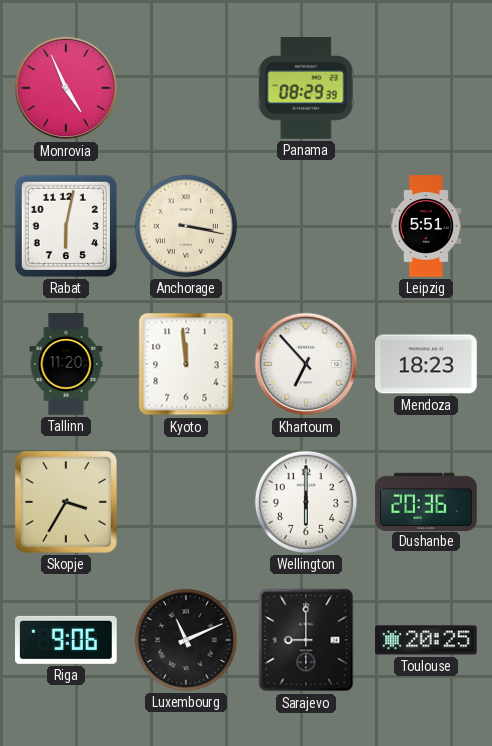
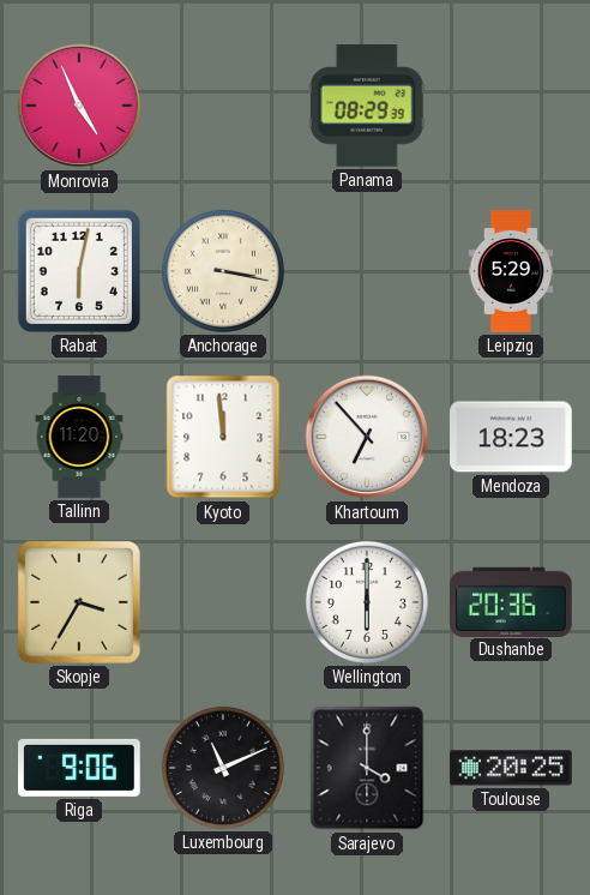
Leipzig: 5:51 -> 5:29
Sarajevo: 9:00 -> 4:00
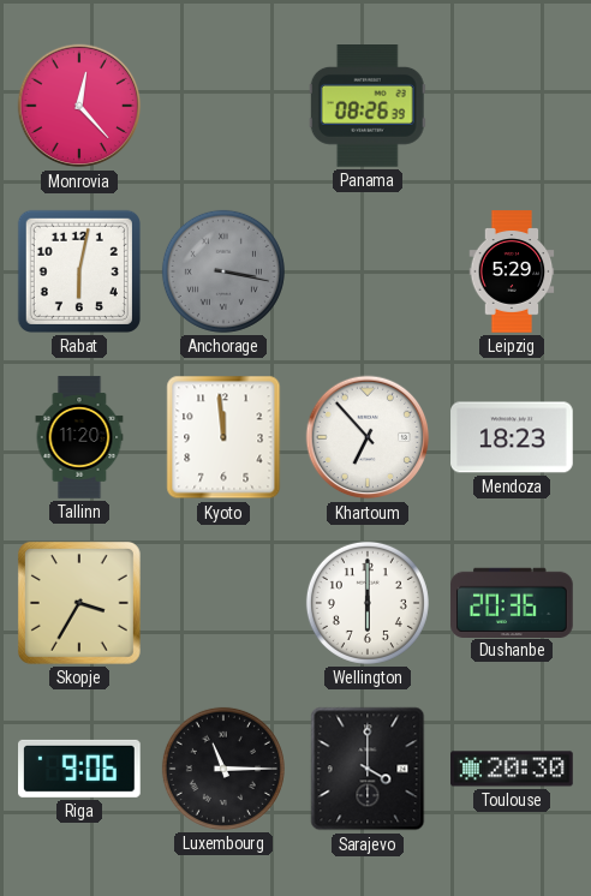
Monrovia: 4:56 -> 12:23
Panama: 08:29 -> 08:26
Anchorage dial: cream -> grey
Luxembourg: 11:11 -> 11:15
Toulouse: 20:25 -> 20:30
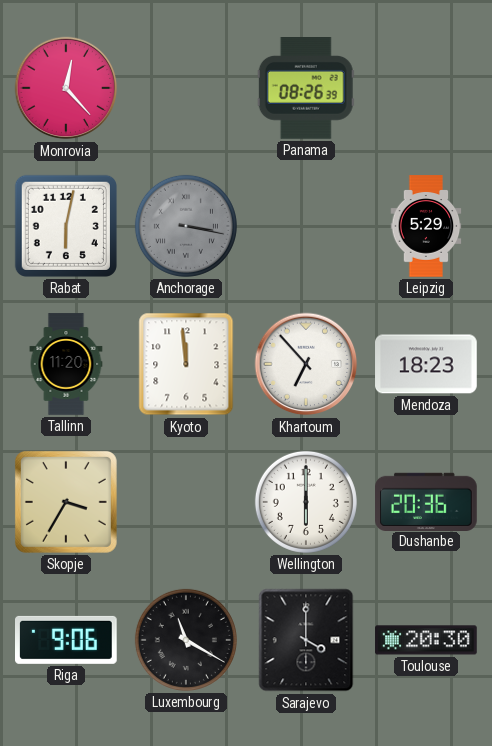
Luxembourg: 11:15 -> 11:20
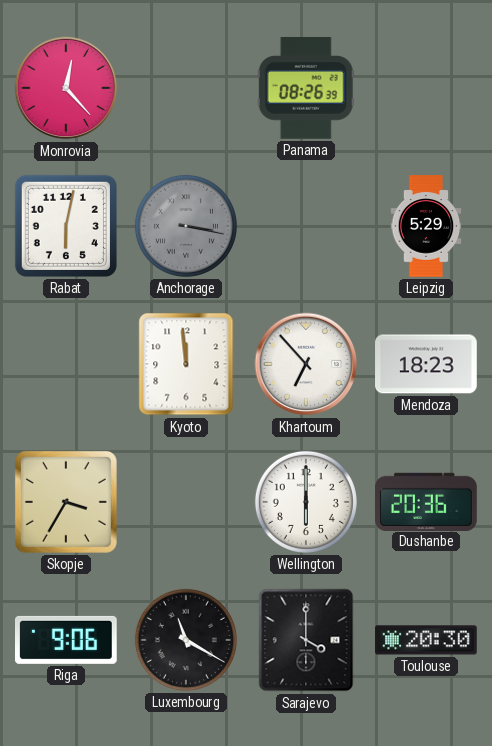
Tallinn: 11:20 -> none
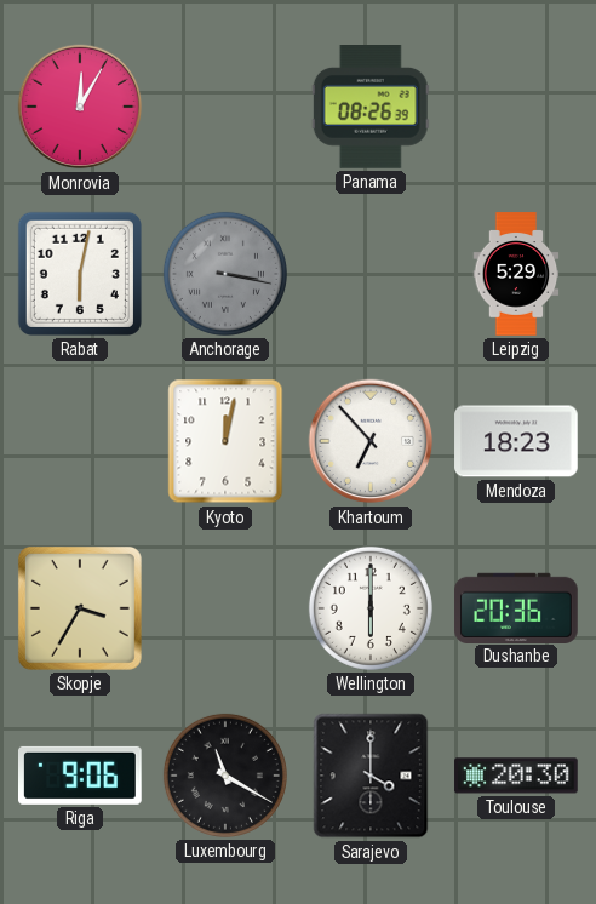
Monrovia: 12:23 -> 12:05
Kyoto: 11:59 -> 12:02
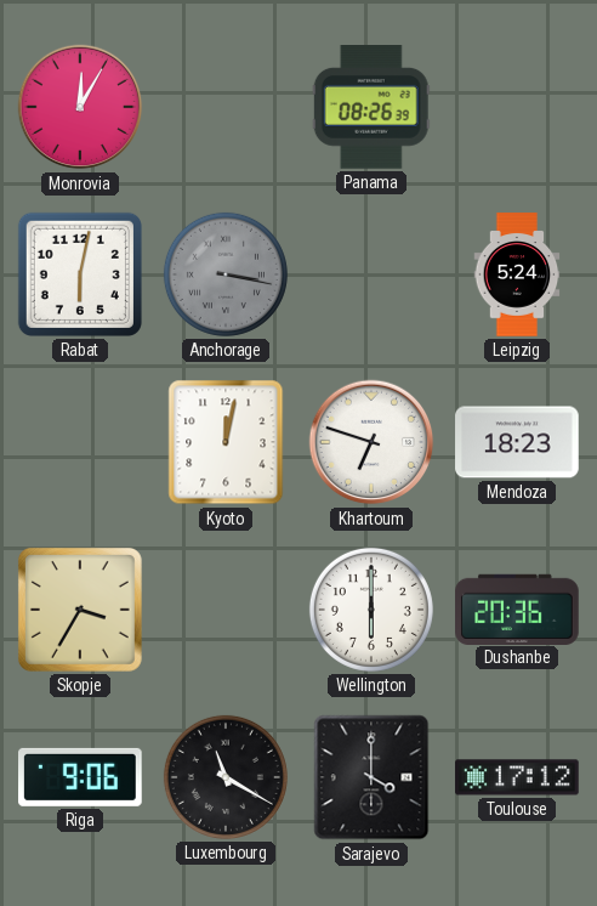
Leipzig: 5:29 -> 5:24
Khartoum: 6:53 -> 6:48
Toulouse: 20:30 -> 17:12
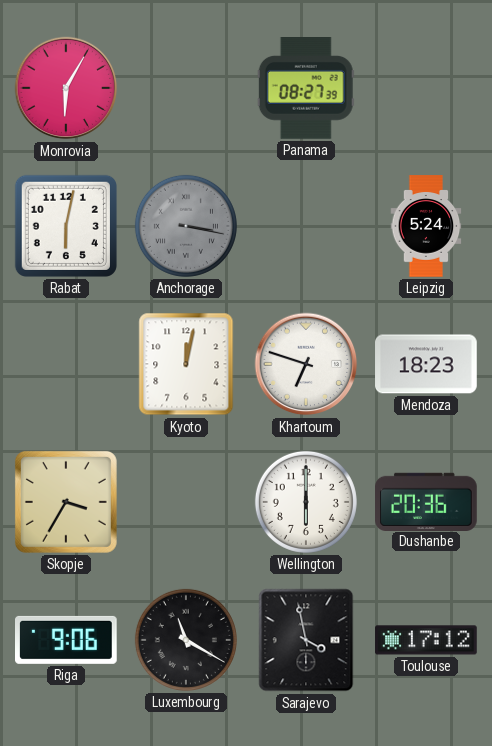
Monrovia: 12:05 -> 6:05
Panama: 08:26 -> 08:27
Sarajevo: 4:00 -> 3:58
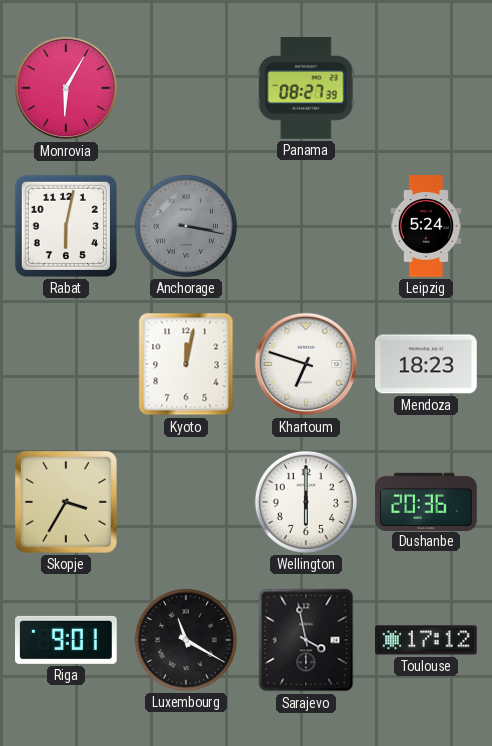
Riga: 9:06 -> 9:01
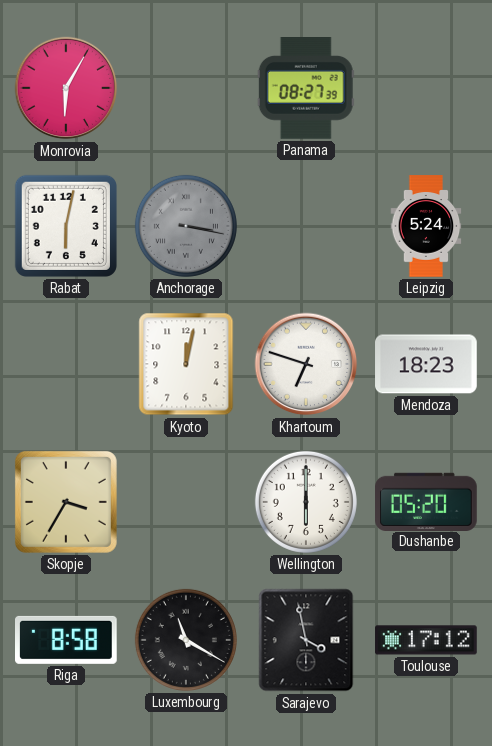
Dushanbe: 20:36 -> 05:20
Riga: 9:01 -> 8:58
